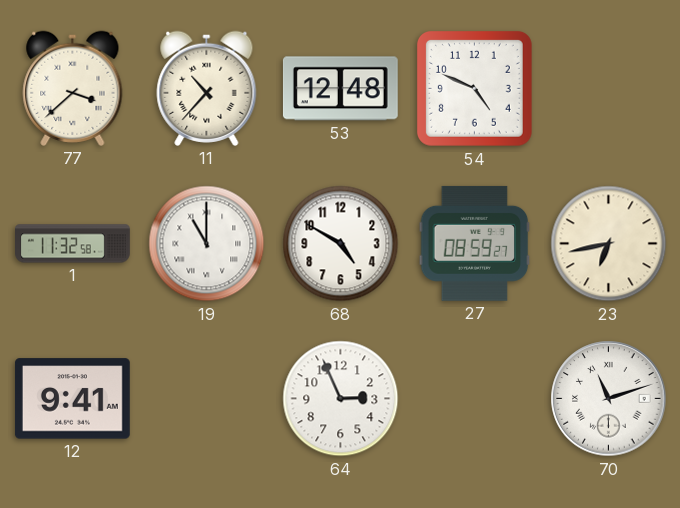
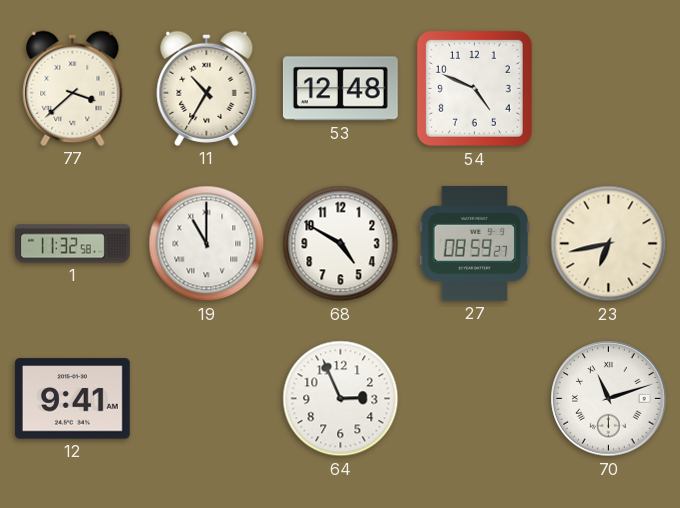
11: 10:37 -> 10:35
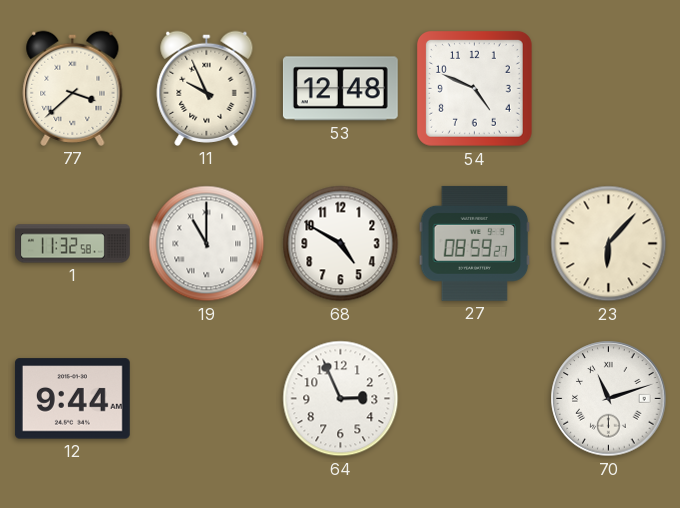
11: 10:35 -> 9:56
23: 6:43 -> 6:07
12: 9:41 -> 9:44
